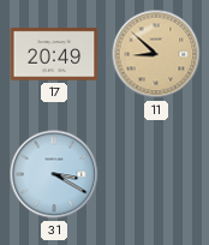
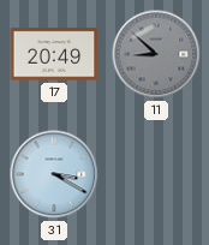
11 dial: champagne -> grey
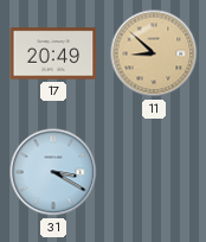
11 dial: grey -> champagne
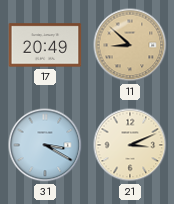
21: none -> 3:11
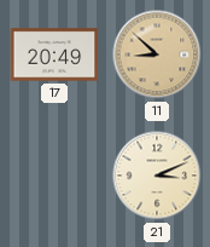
31: 3:20 -> none
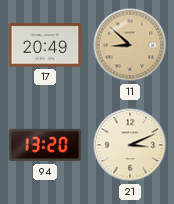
94: none -> 13:20
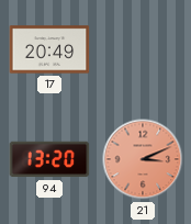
11: 8:52 -> none
21 dial: cream -> salmon
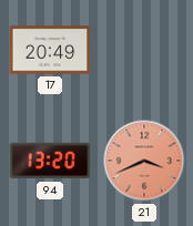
21: 3:11 -> 3:41
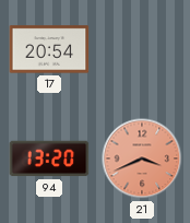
17: 20:49 -> 20:54
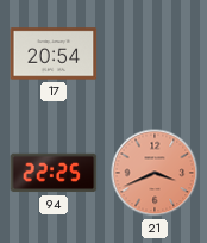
94: 13:20 -> 22:25
